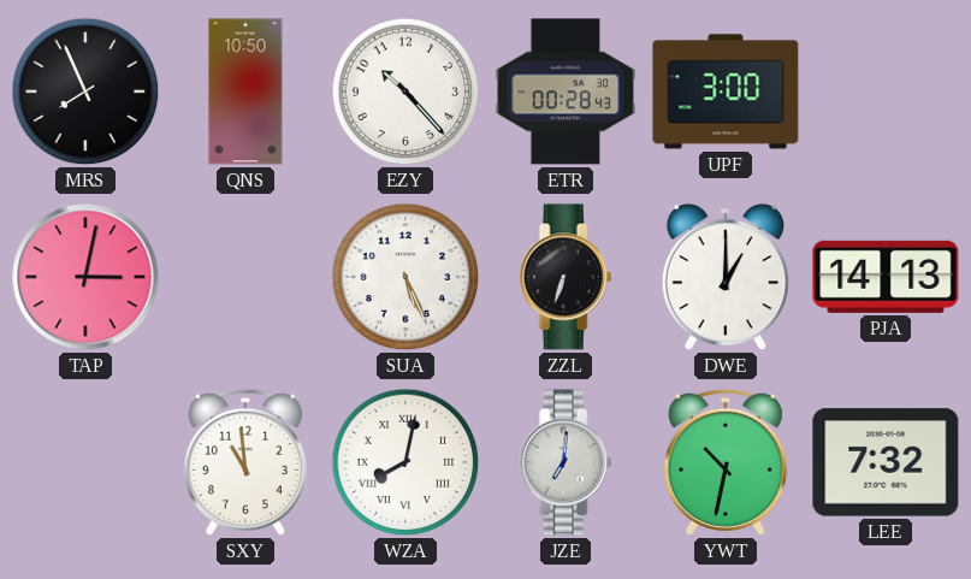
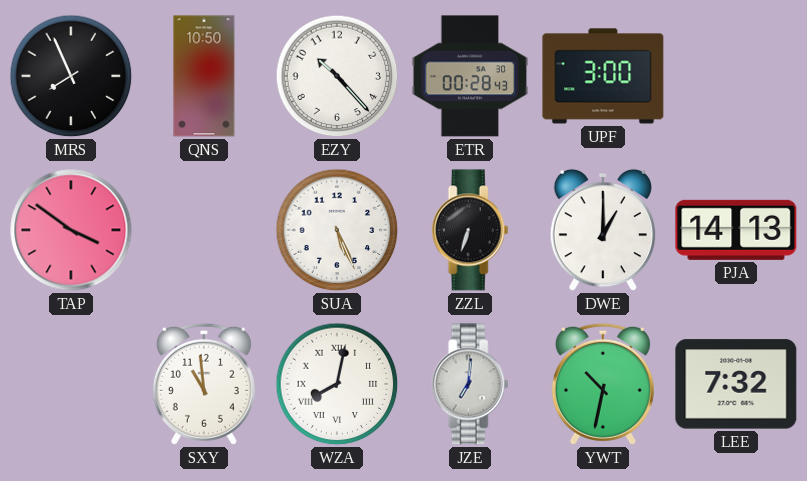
TAP: 3:02 -> 3:51
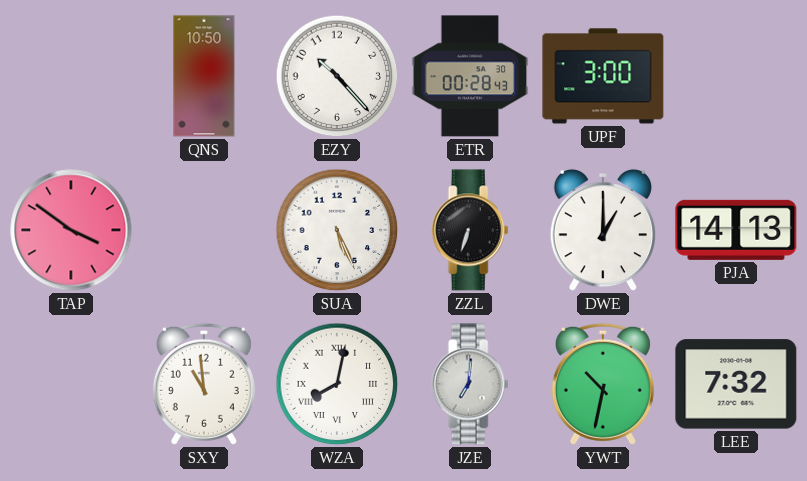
MRS: 7:56 -> none
